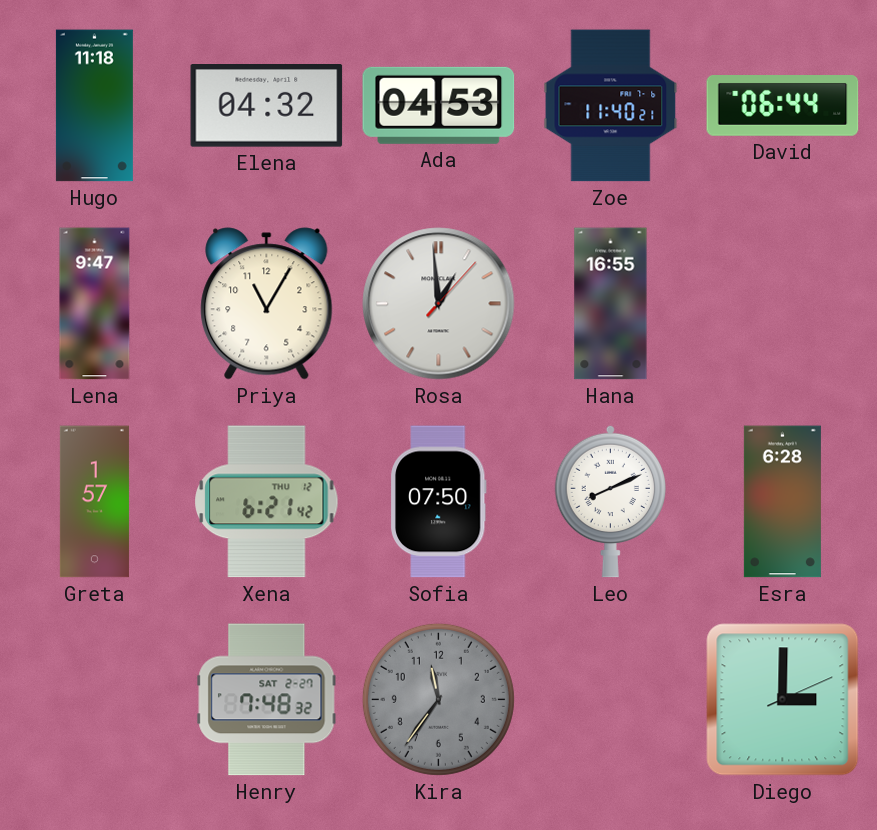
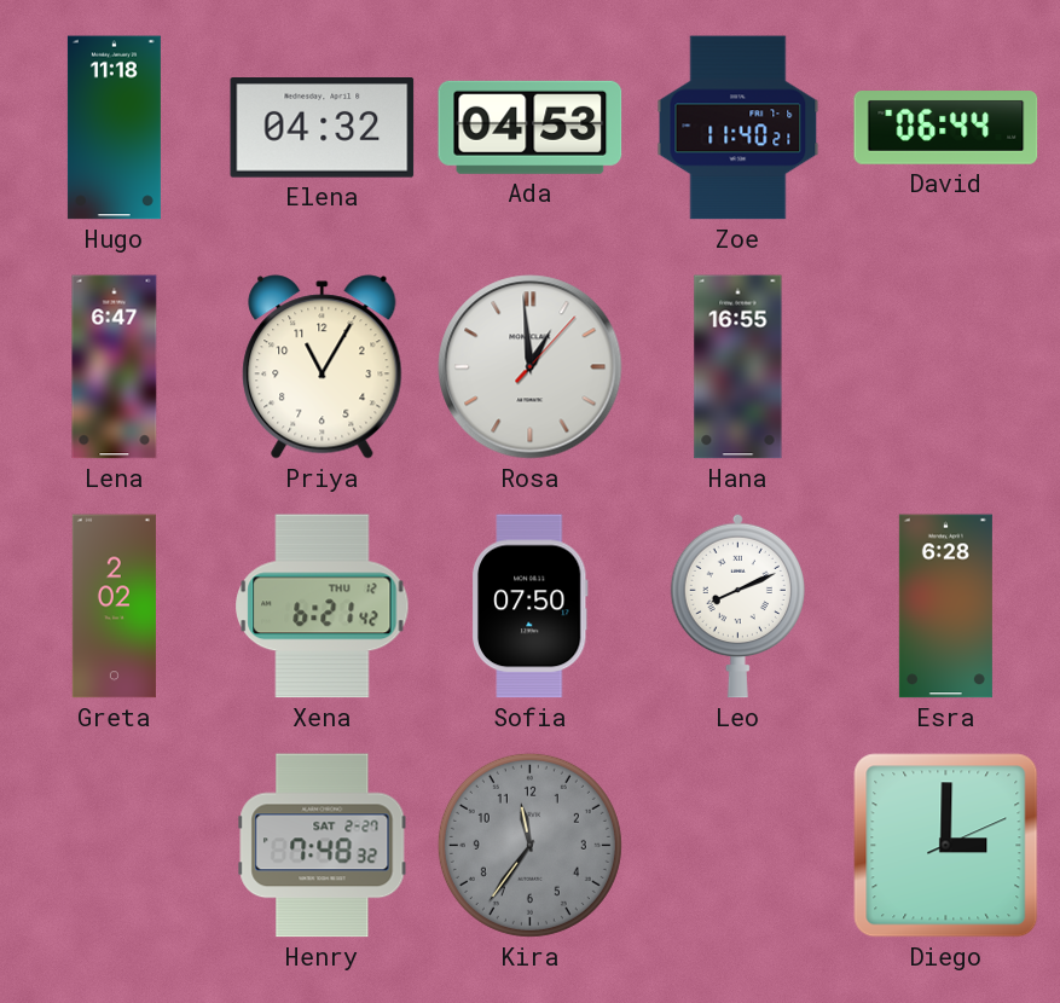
Lena: 9:47 -> 6:47
Greta: 1:57 -> 2:02
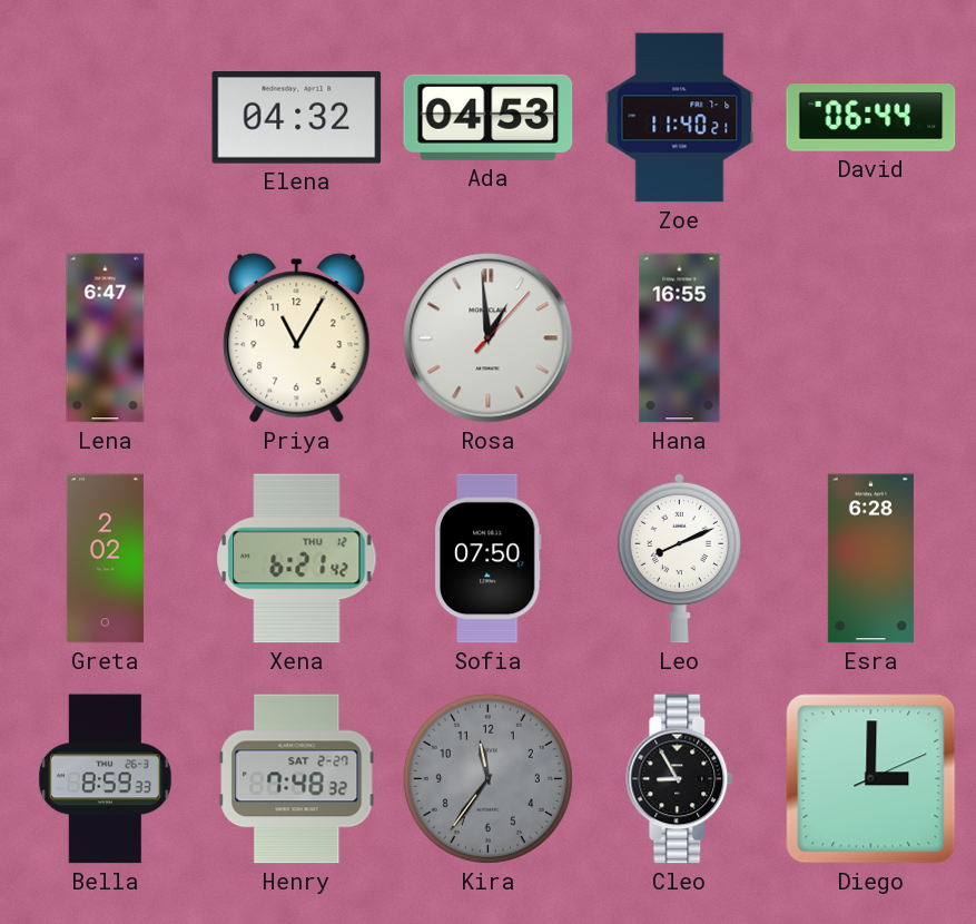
Hugo: 11:18 -> none
Bella: none -> 8:59
Cleo: none -> 8:55
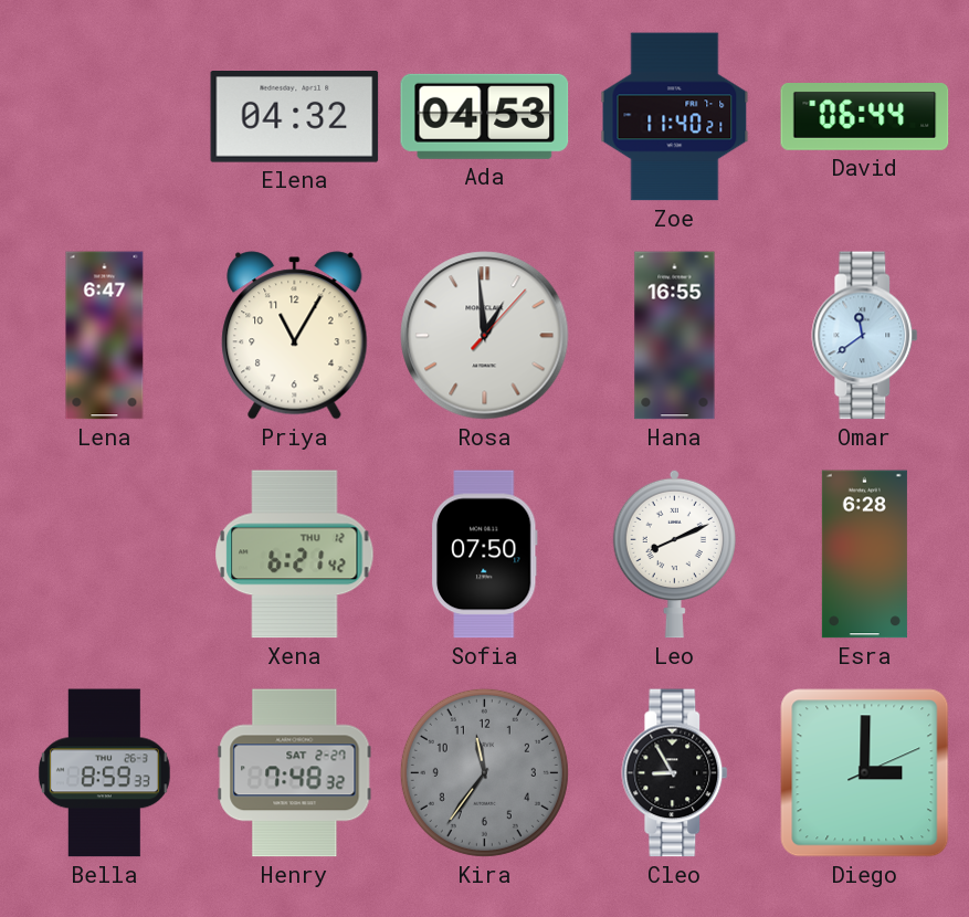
Omar: none -> 11:39
Greta: 2:02 -> none
